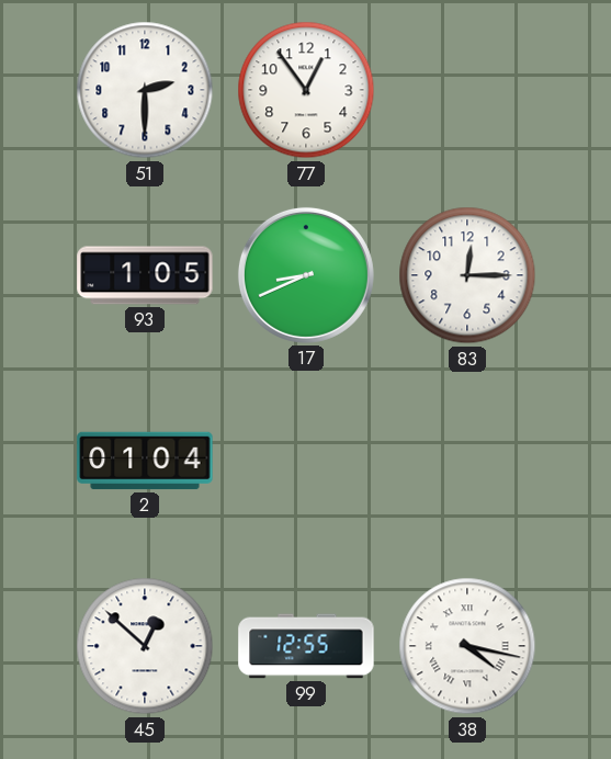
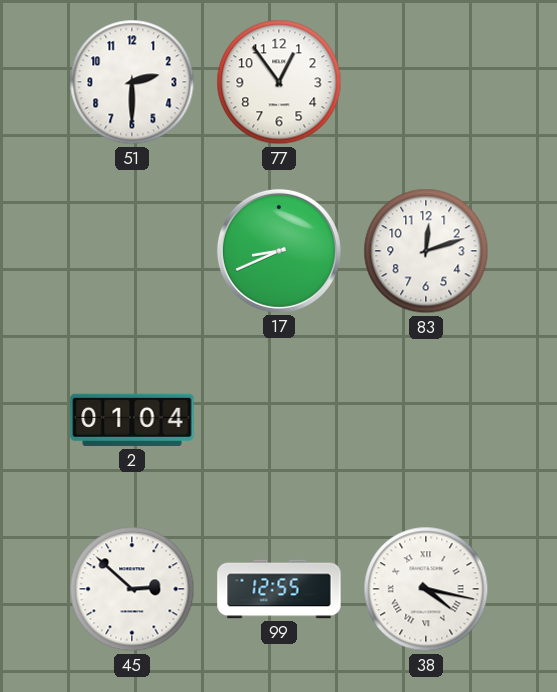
93: 1:05 -> none
83: 12:15 -> 12:12
45: 12:52 -> 2:52
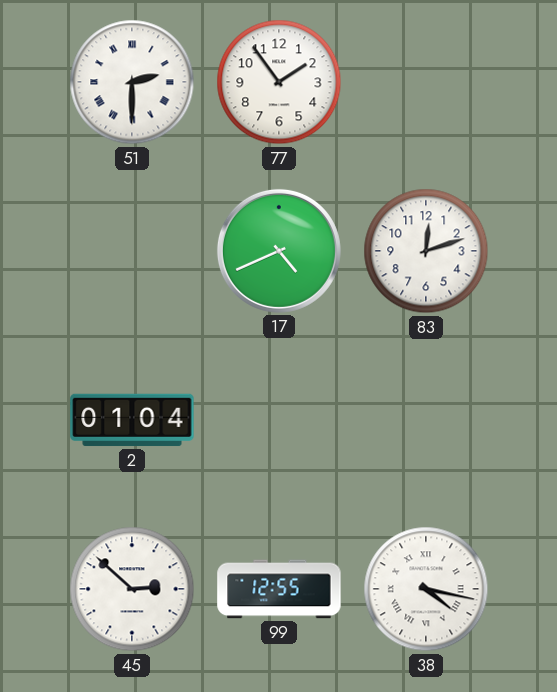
51 numerals: Arabic -> Roman
77: 12:54 -> 1:54
17: 8:41 -> 4:41
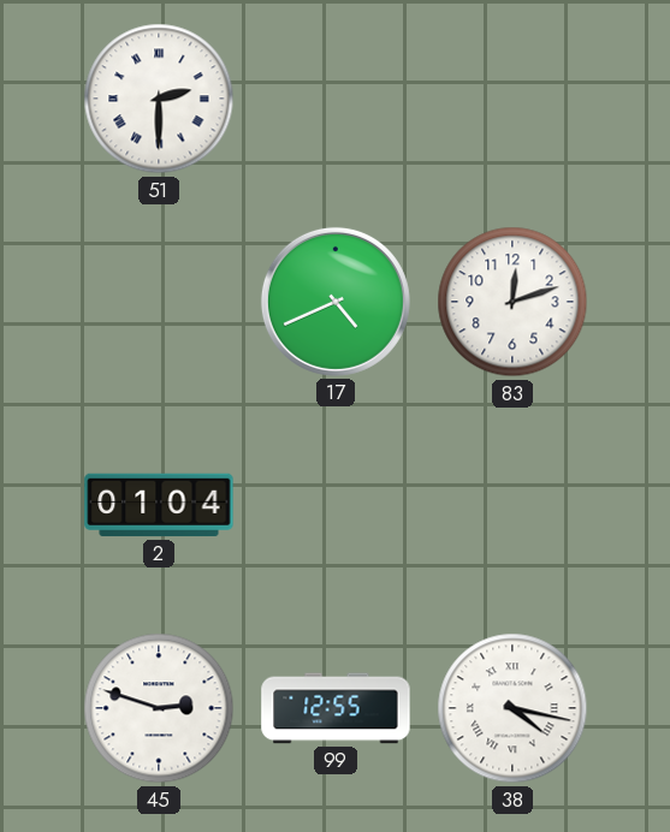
77: 1:54 -> none
45: 2:52 -> 2:48
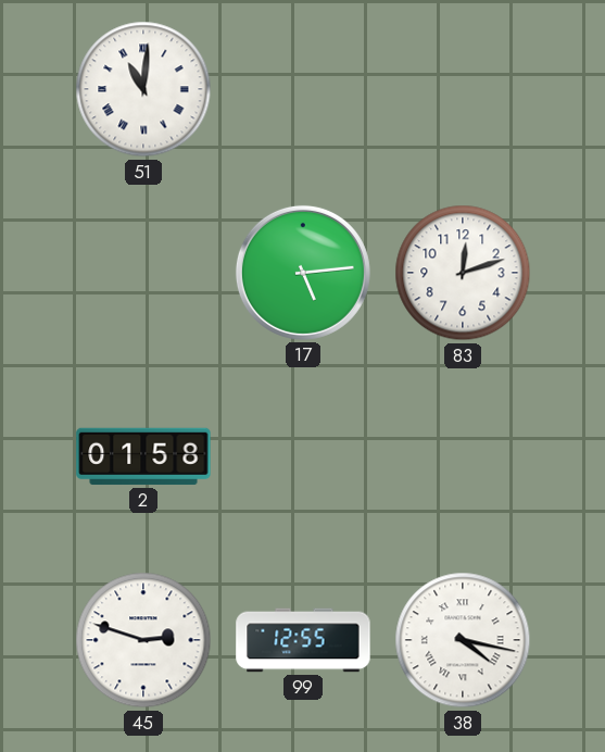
51: 2:30 -> 11:01
17: 4:41 -> 5:14
2: 01:04 -> 01:58
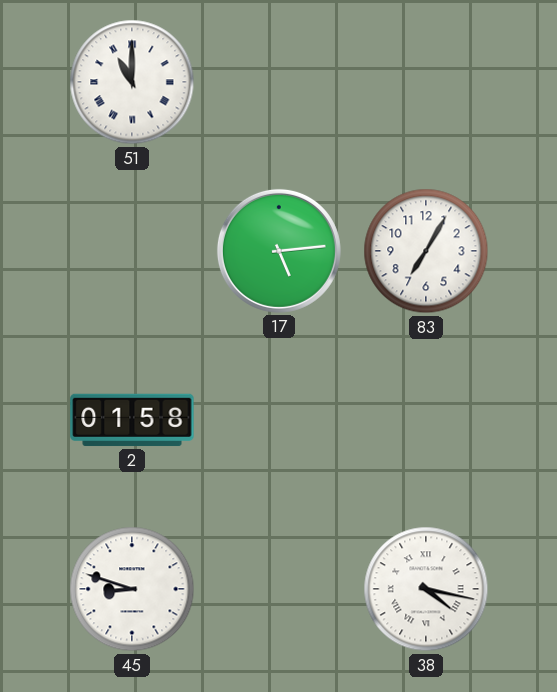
51: 11:01 -> 11:00
83: 12:12 -> 7:05
45: 2:48 -> 8:48
99: 12:55 -> none
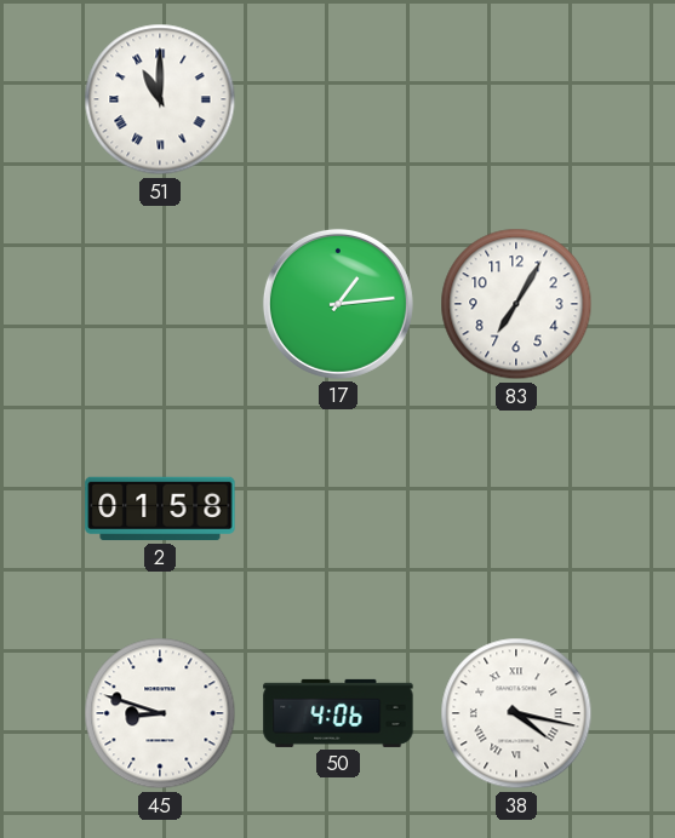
17: 5:14 -> 1:14
50: none -> 4:06
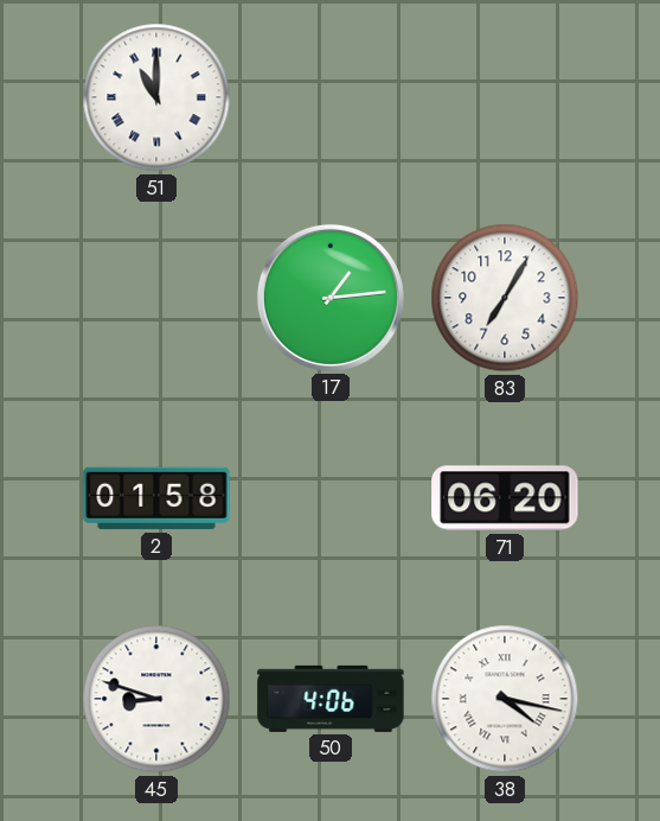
71: none -> 06:20
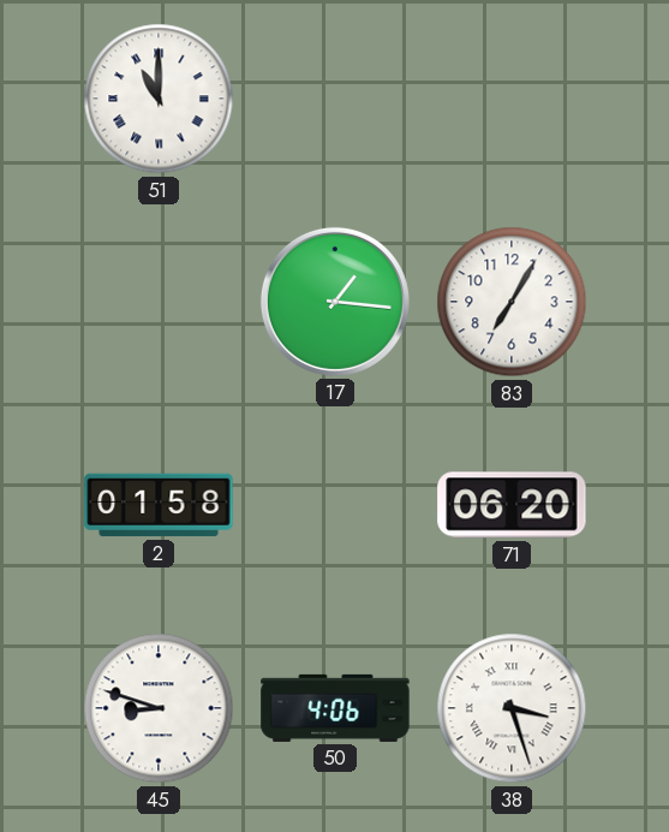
17: 1:14 -> 1:16
38: 4:17 -> 3:27
